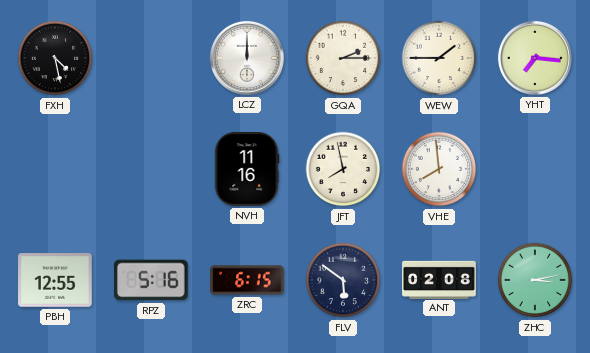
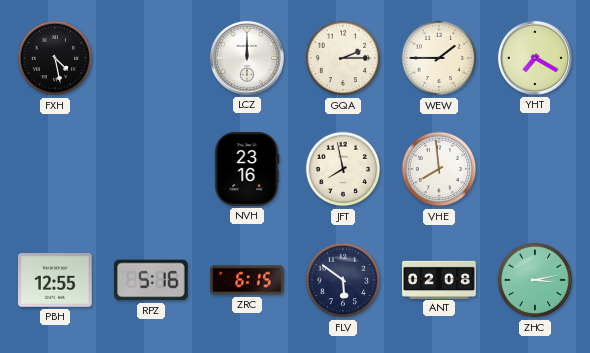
YHT: 7:16 -> 7:20
NVH: 11:16 -> 23:16
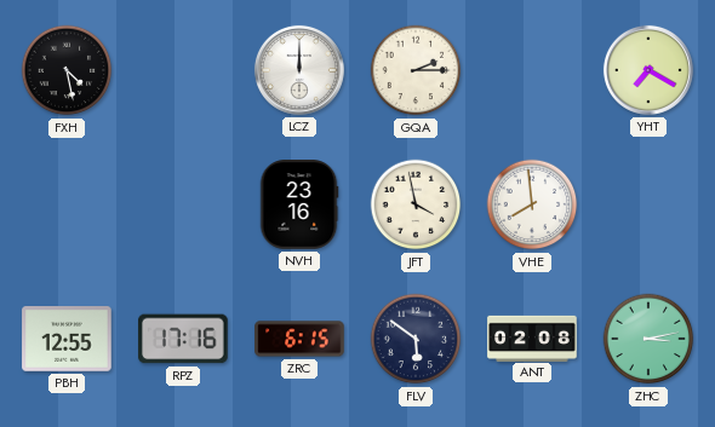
WEW: 1:45 -> none
JFT: 7:58 -> 3:58
RPZ: 5:16 -> 17:16
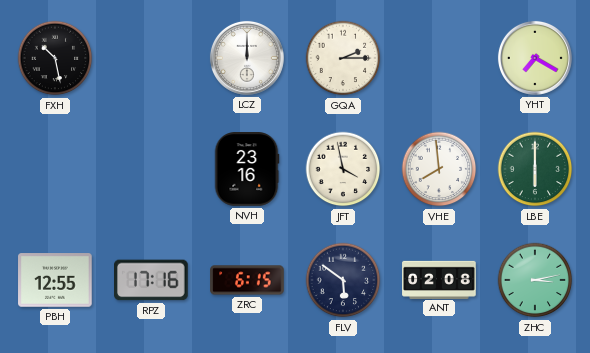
FXH: 4:28 -> 10:28
LBE: none -> 6:00
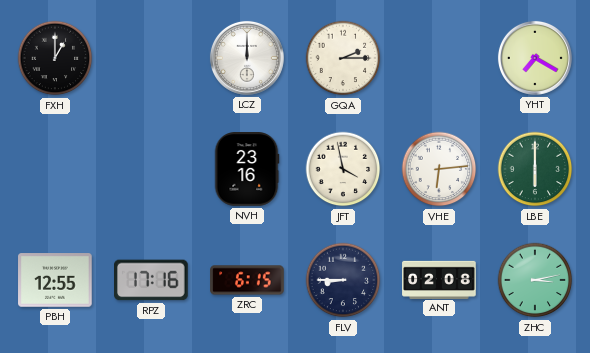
FXH: 10:28 -> 1:00
VHE: 7:59 -> 6:14
FLV: 5:51 -> 8:45
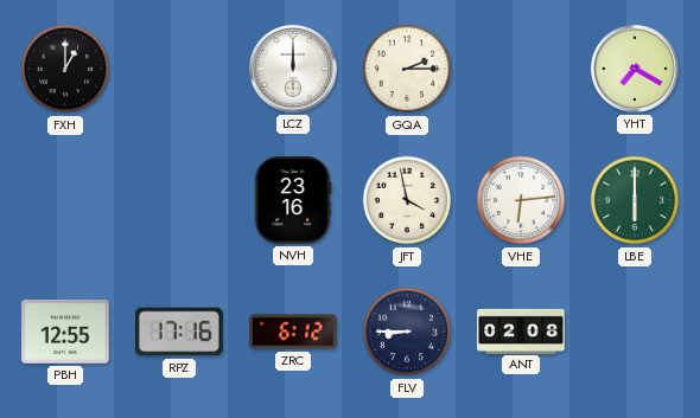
ZRC: 6:15 -> 6:12
ZHC: 3:13 -> none
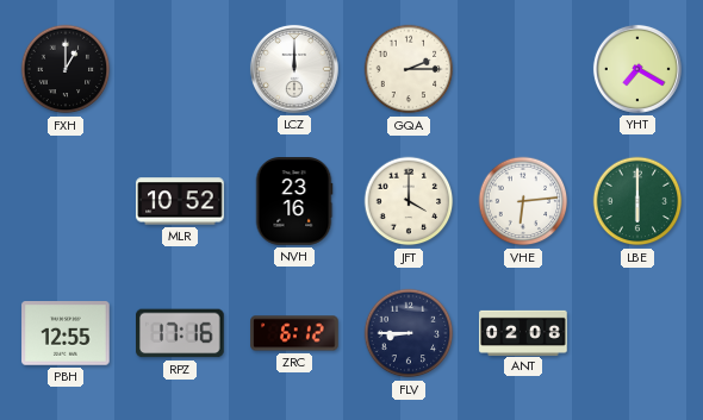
MLR: none -> 10:52
JFT: 3:58 -> 4:00
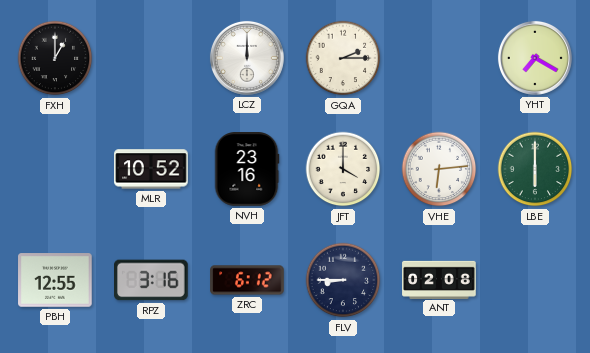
RPZ: 17:16 -> 3:16
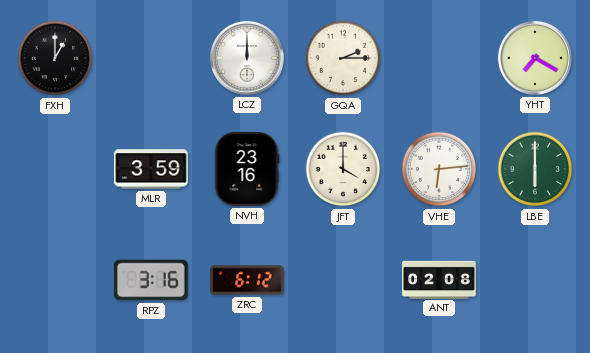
MLR: 10:52 -> 3:59
PBH: 12:55 -> none
FLV: 8:45 -> none
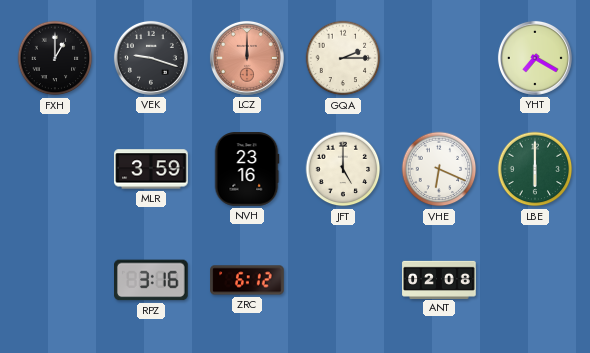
VEK: none -> 9:18
LCZ dial: white -> salmon
JFT: 4:00 -> 5:00
VHE: 6:14 -> 6:19
